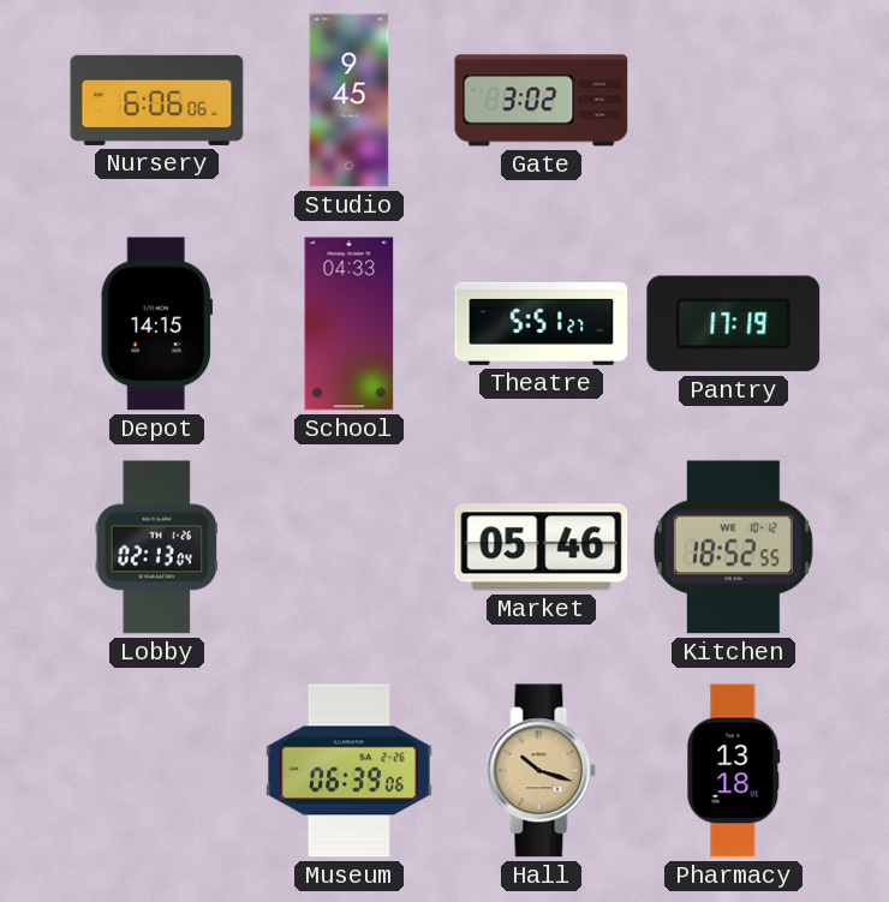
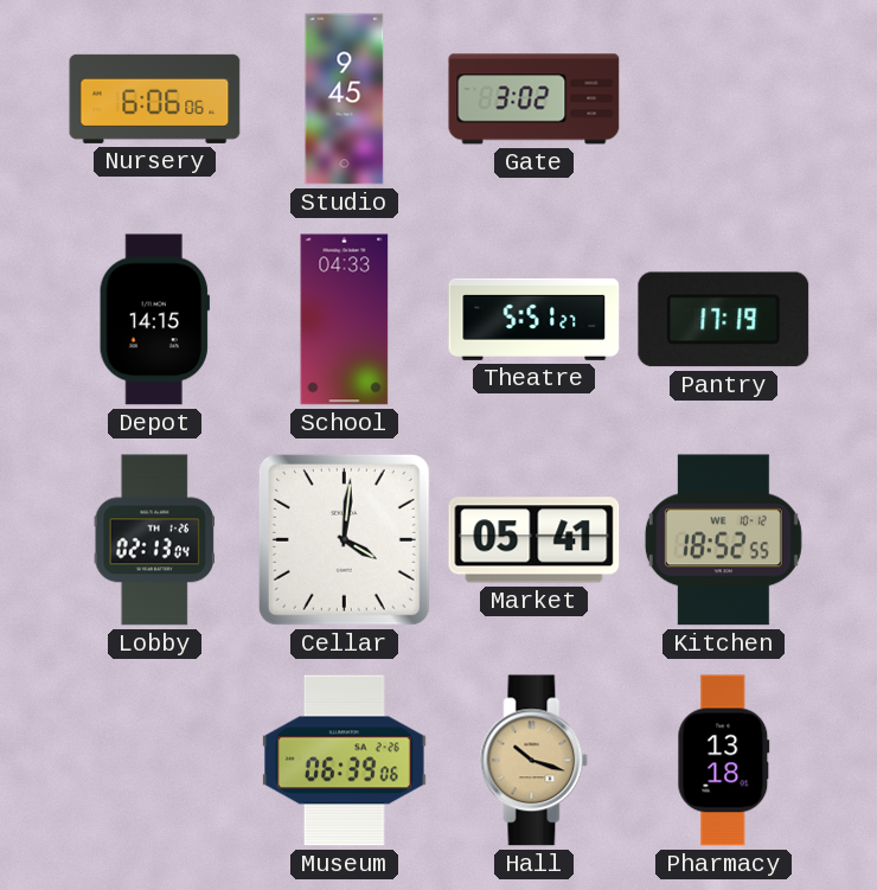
Cellar: none -> 4:01
Market: 05:46 -> 05:41
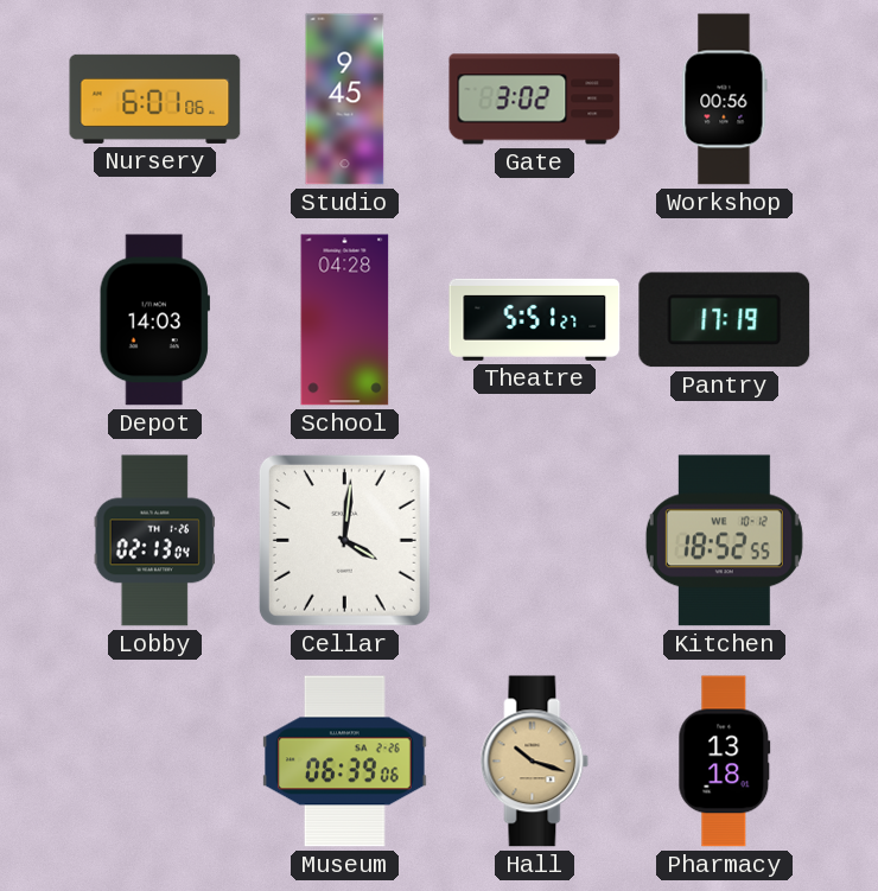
Nursery: 6:06 -> 6:01
Workshop: none -> 00:56
Depot: 14:15 -> 14:03
School: 04:33 -> 04:28
Market: 05:41 -> none
